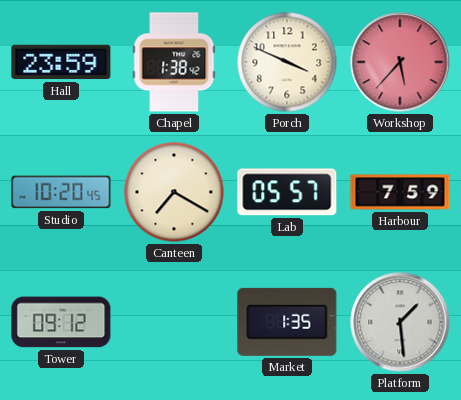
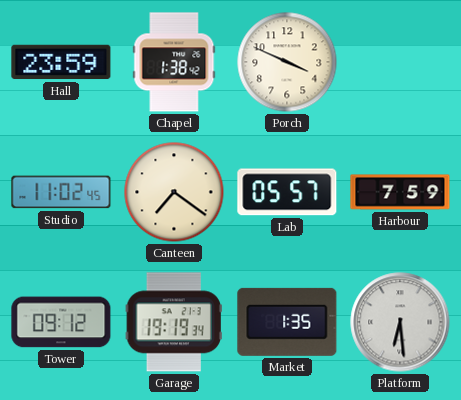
Workshop: 5:37 -> none
Studio: 10:20 -> 11:02
Canteen: 7:20 -> 7:21
Garage: none -> 19:19
Platform: 1:29 -> 6:29
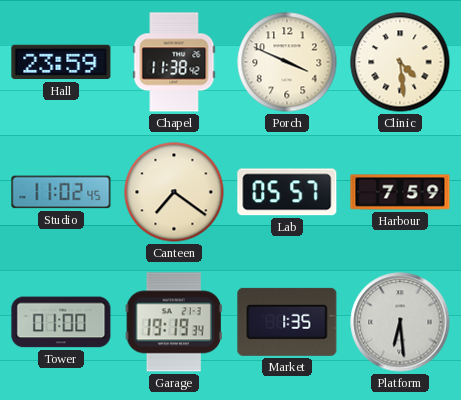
Chapel: 1:38 -> 11:38
Clinic: none -> 4:29
Tower: 09:12 -> 01:00
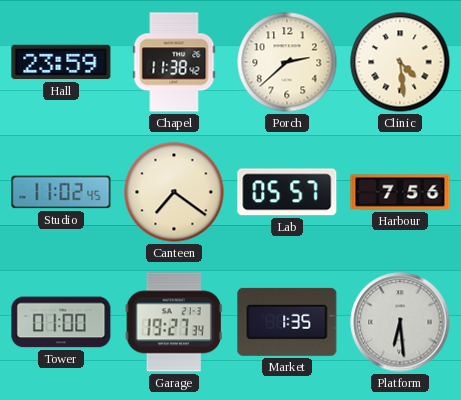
Porch: 3:49 -> 2:38
Harbour: 7:59 -> 7:56
Garage: 19:19 -> 19:27
